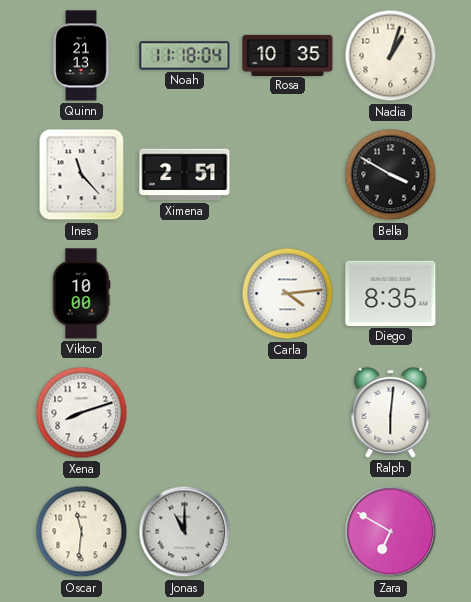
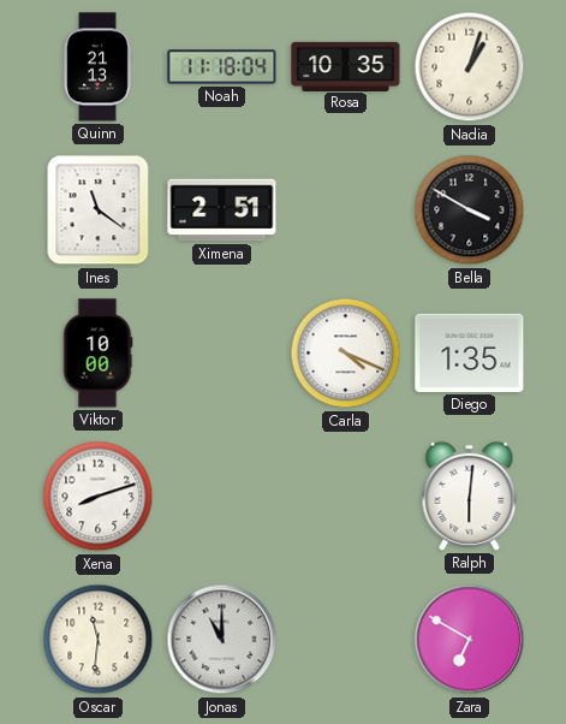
Ines: 11:23 -> 11:21
Carla: 4:14 -> 4:19
Diego: 8:35 -> 1:35
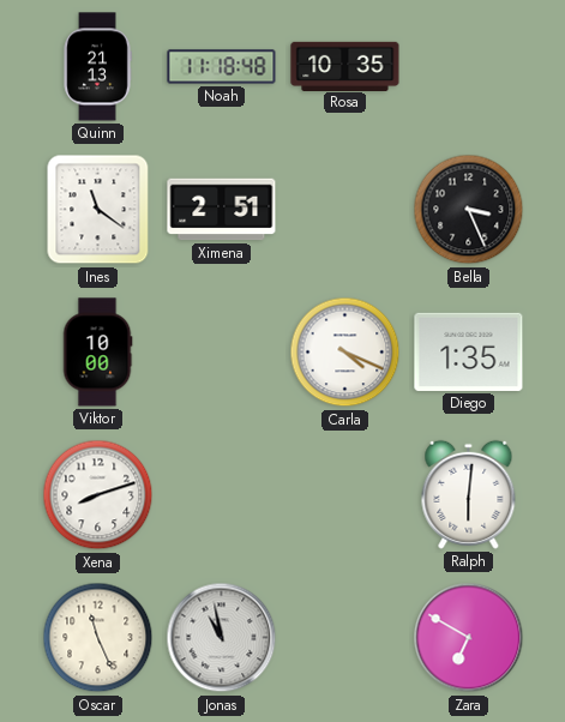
Noah: 11:18:04 -> 11:18:48
Nadia: 1:03 -> none
Bella: 3:50 -> 3:26
Oscar: 11:31 -> 11:26
Jonas: 11:00 -> 10:58
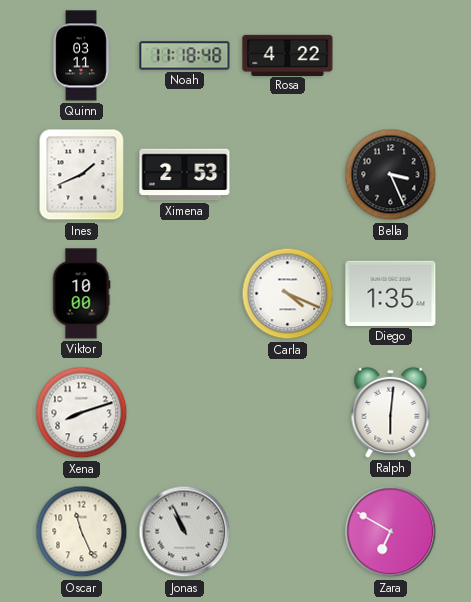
Quinn: 21:13 -> 03:11
Rosa: 10:35 -> 4:22
Ines: 11:21 -> 1:41
Ximena: 2:51 -> 2:53
Jonas: 10:58 -> 10:56
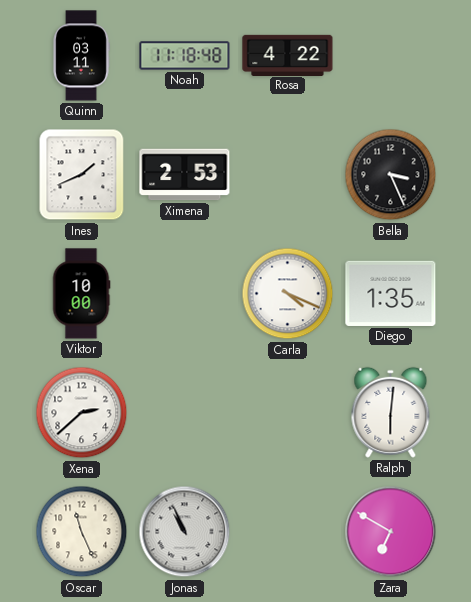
Xena: 8:12 -> 2:38
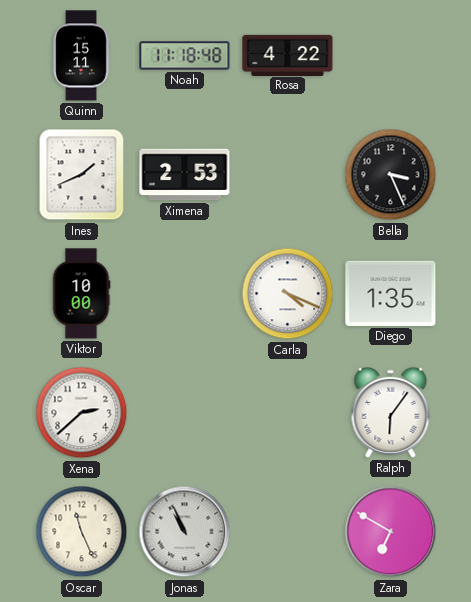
Quinn: 03:11 -> 15:11
Ralph: 6:01 -> 6:06
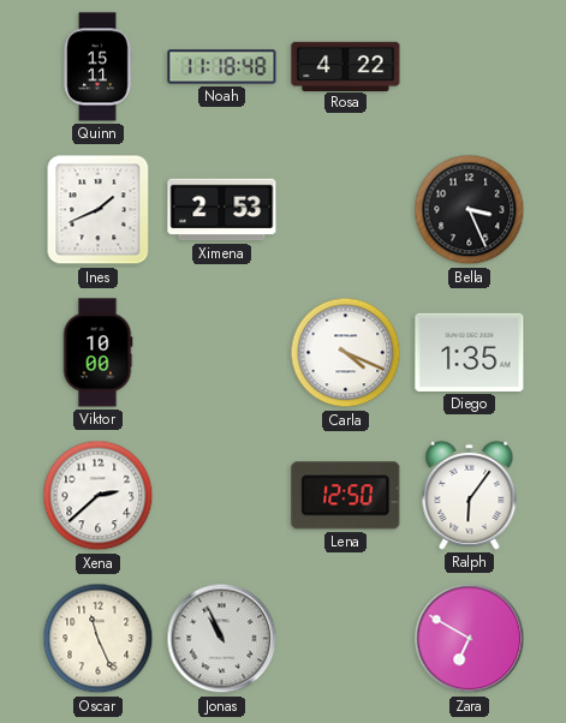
Lena: none -> 12:50
